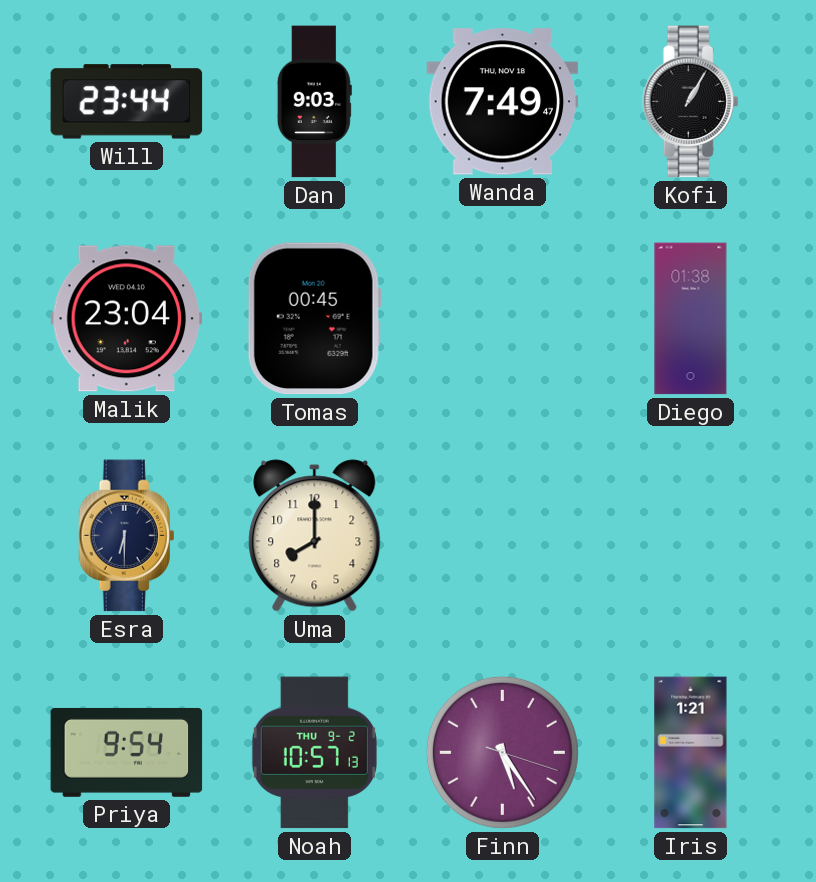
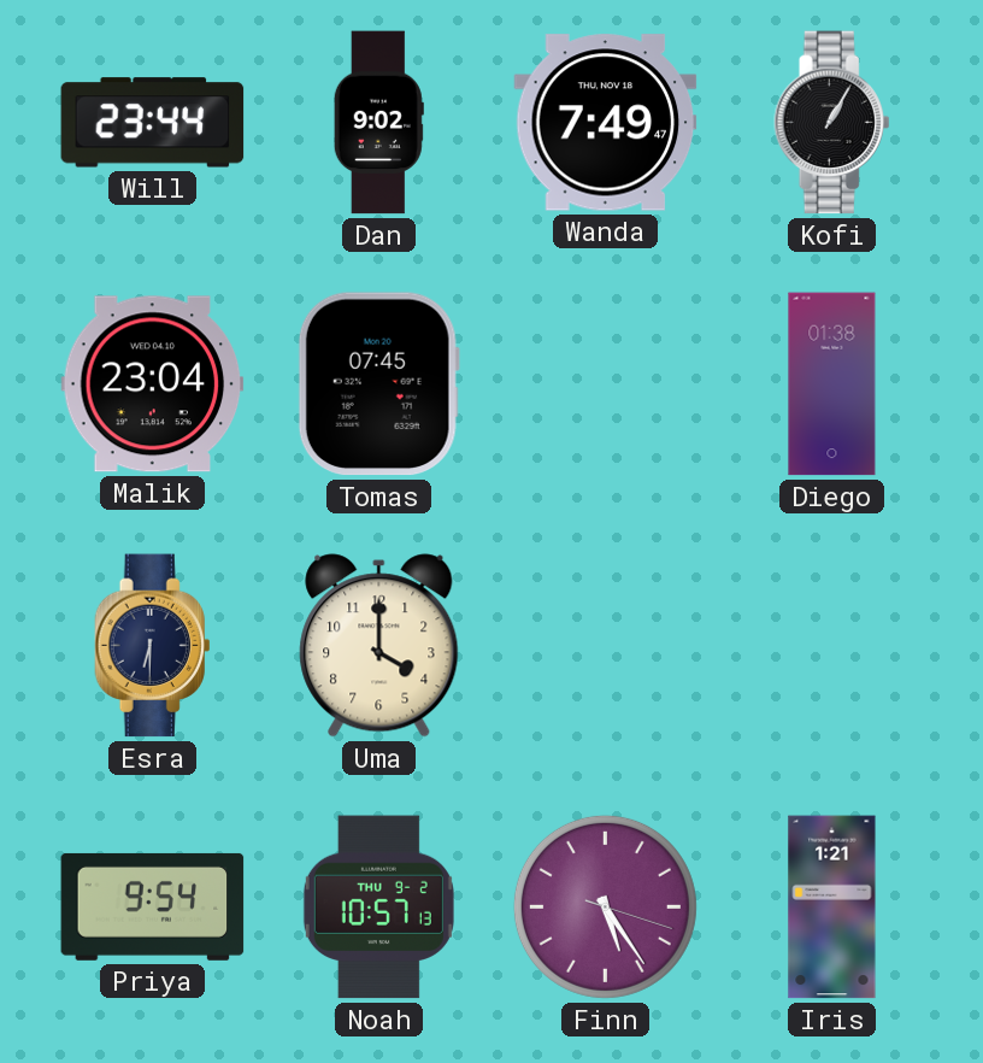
Dan: 9:03 -> 9:02
Tomas: 00:45 -> 07:45
Uma: 8:00 -> 4:00
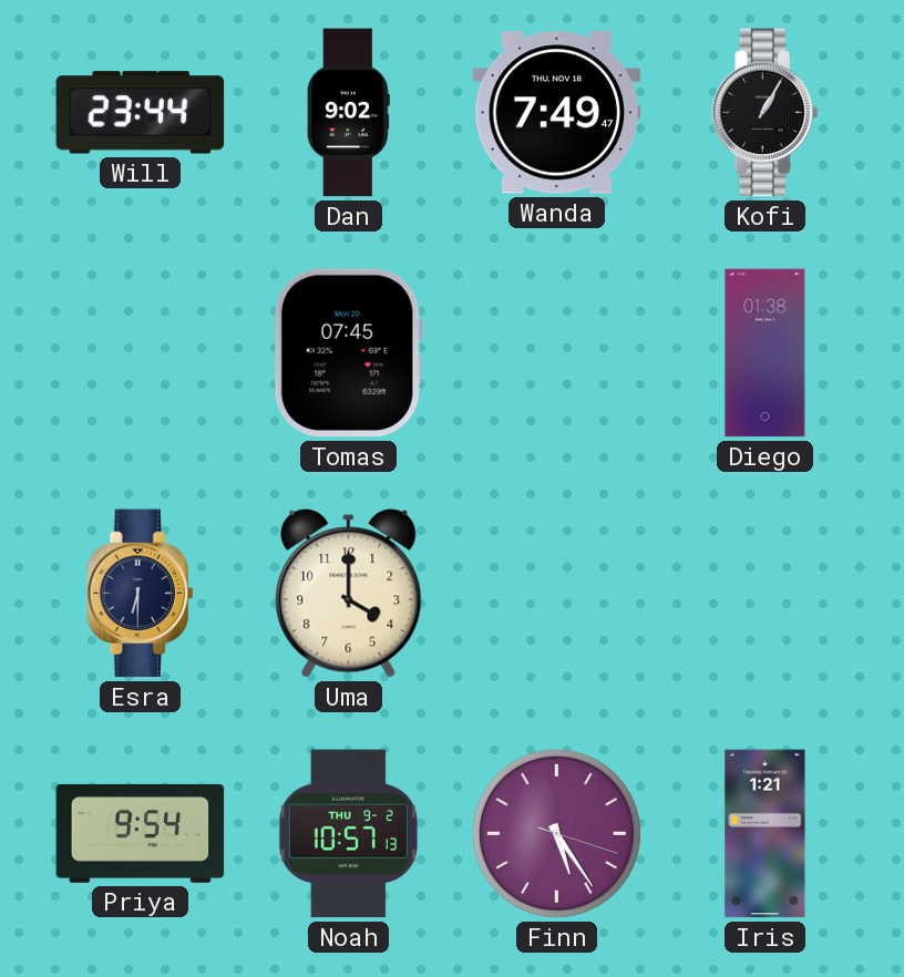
Malik: 23:04 -> none
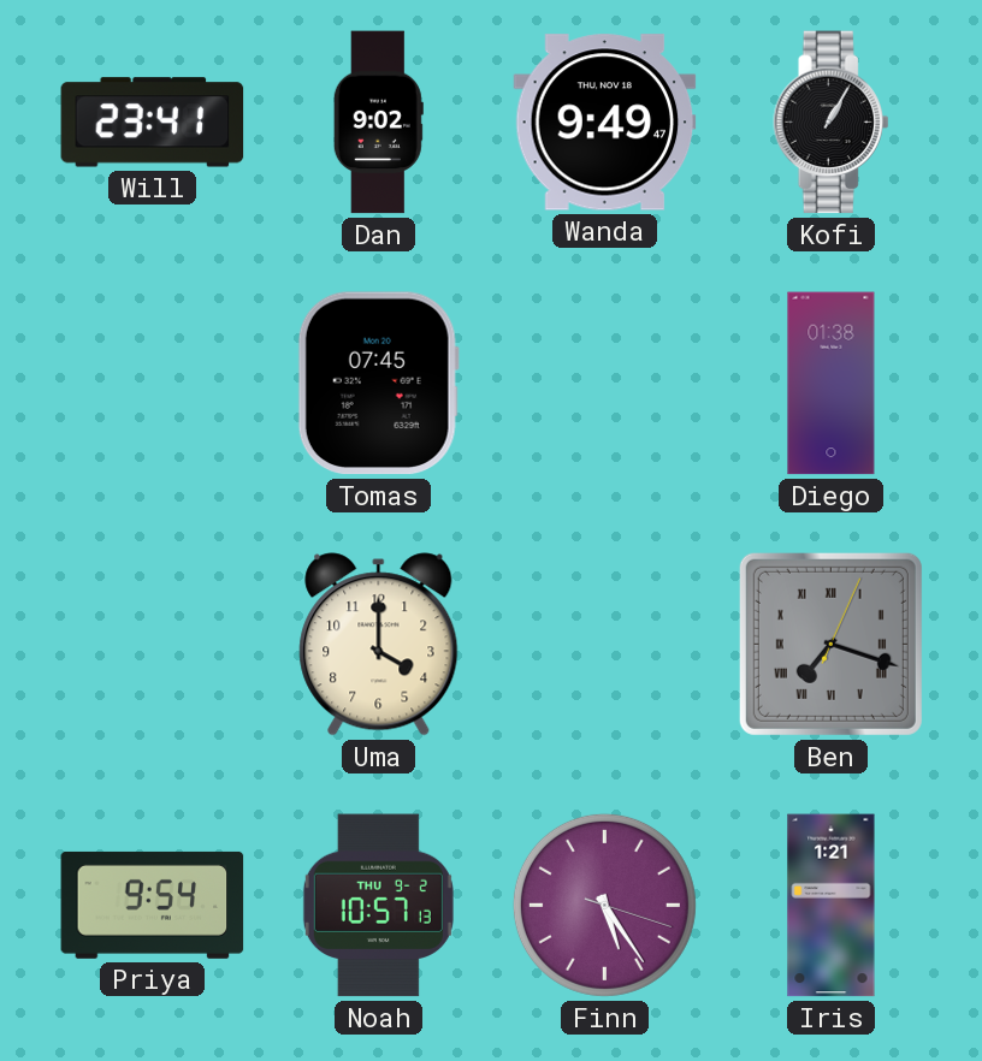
Will: 23:44 -> 23:41
Wanda: 7:49 -> 9:49
Esra: 6:30 -> none
Ben: none -> 7:18
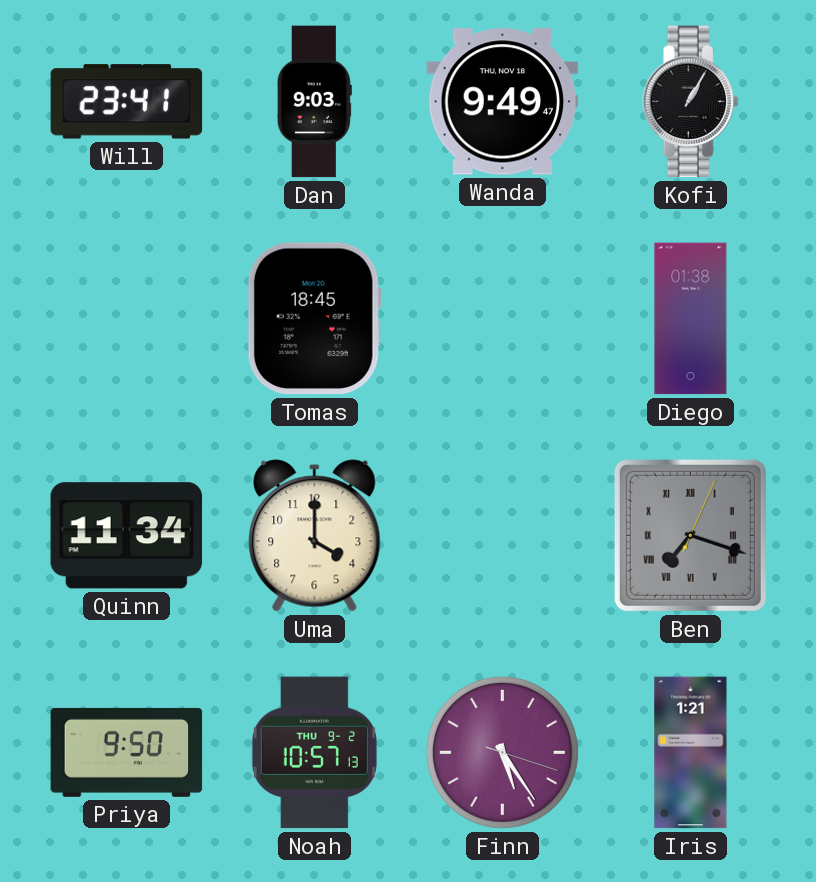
Dan: 9:02 -> 9:03
Tomas: 07:45 -> 18:45
Quinn: none -> 11:34
Priya: 9:54 -> 9:50
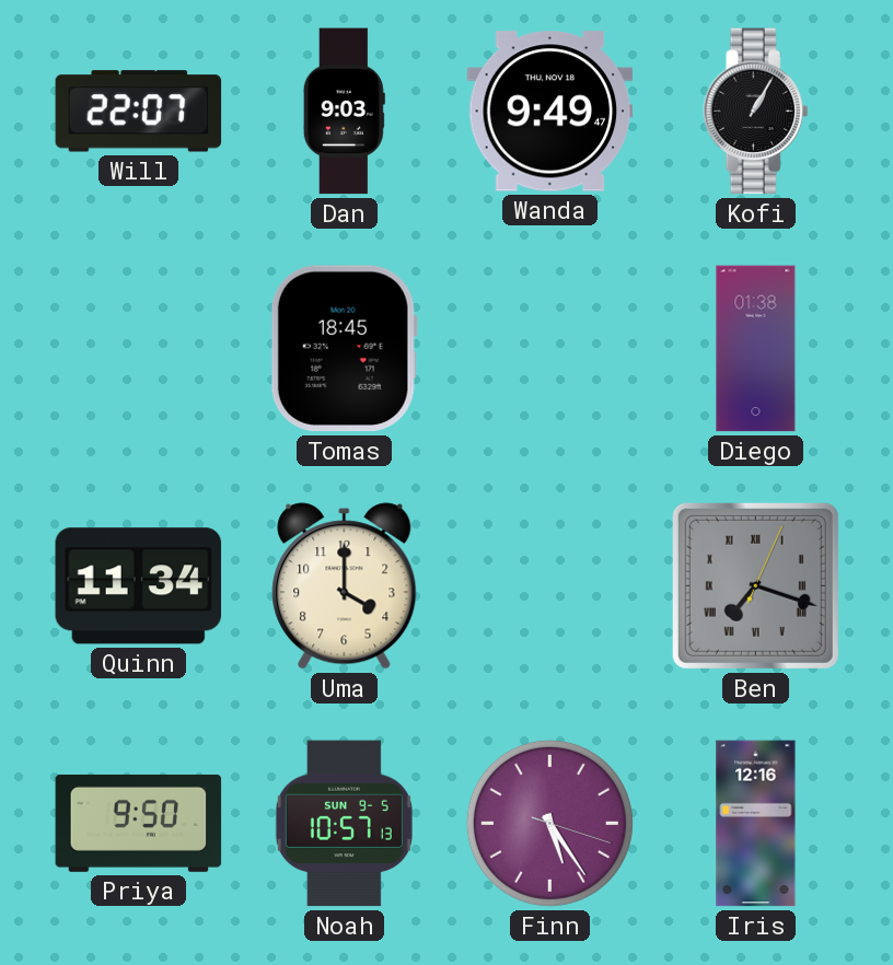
Will: 23:41 -> 22:07
Noah date: THU 9-2 -> SUN 9-5
Iris: 1:21 -> 12:16
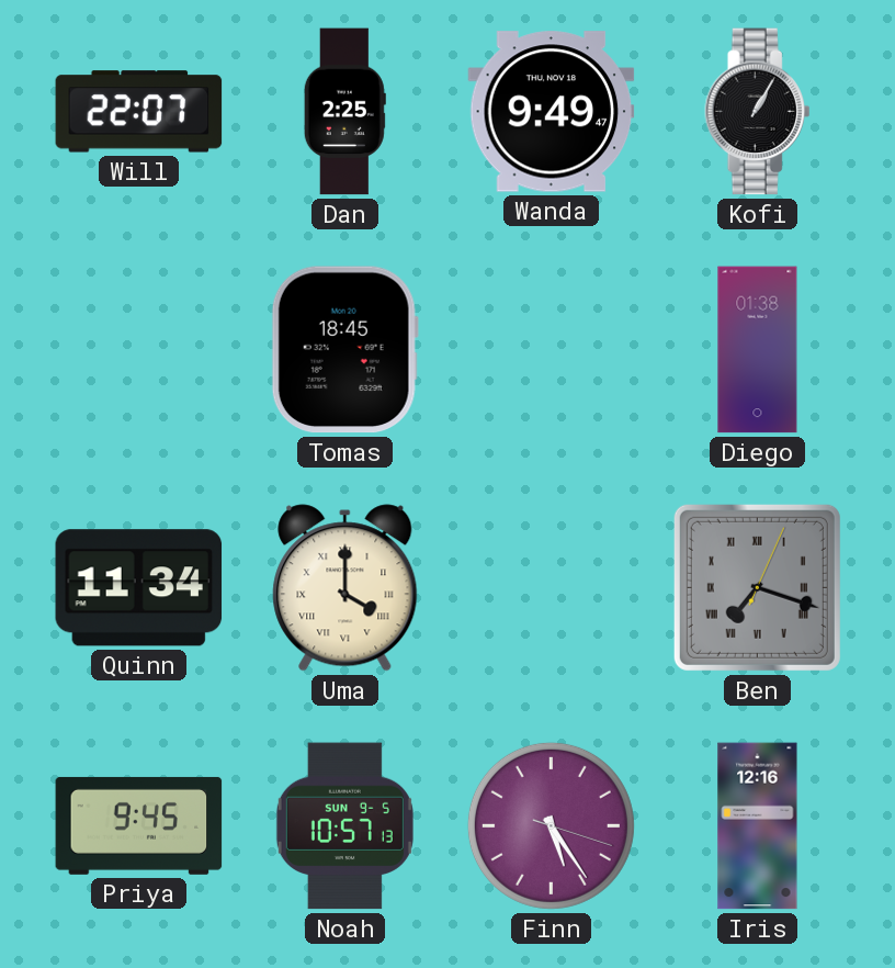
Dan: 9:03 -> 2:25
Uma numerals: Arabic -> Roman
Priya: 9:50 -> 9:45
